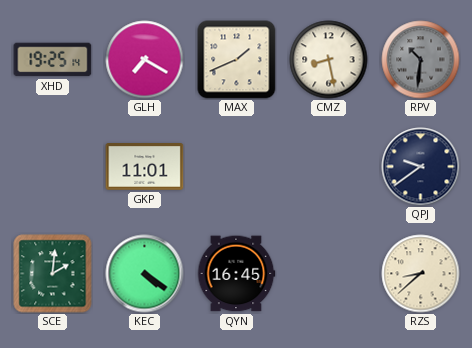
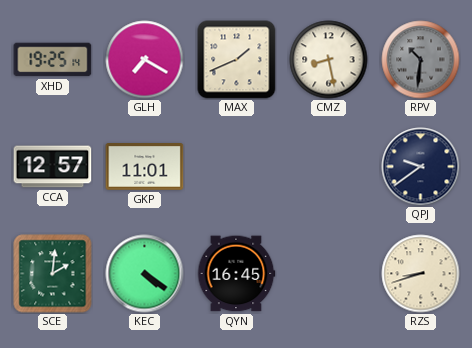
CCA: none -> 12:57
RZS: 8:38 -> 8:42
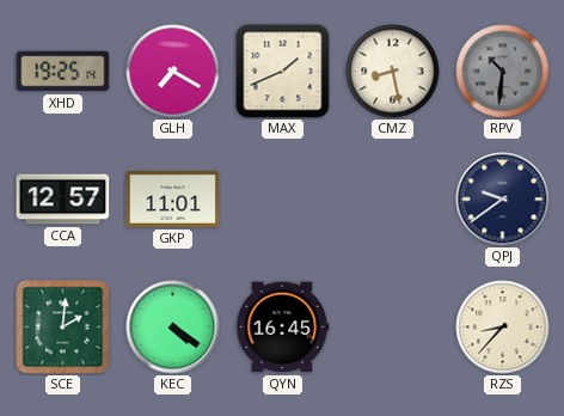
RZS: 8:42 -> 8:37
